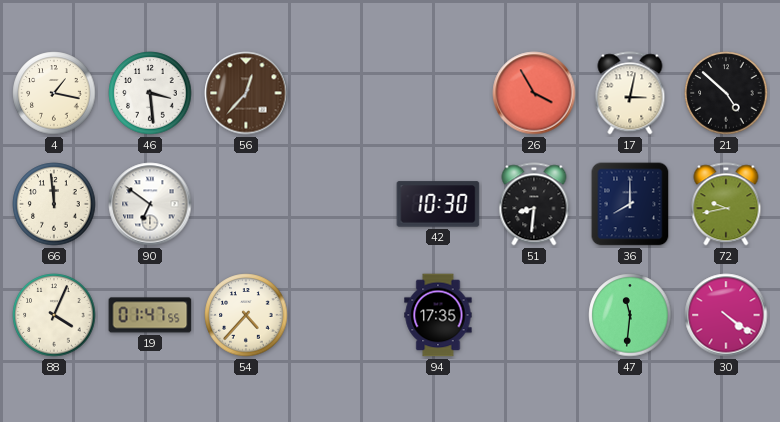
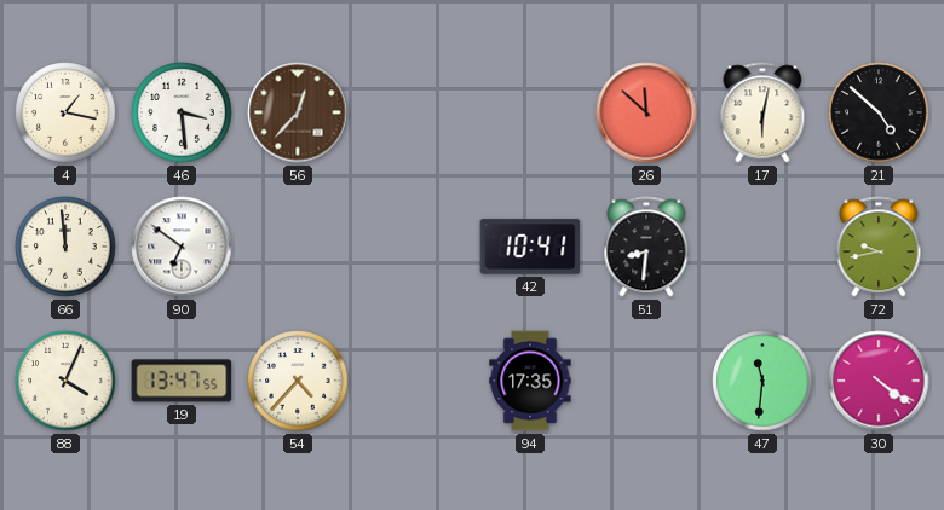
26: 3:55 -> 11:52
17: 3:02 -> 6:02
42: 10:30 -> 10:41
36: 8:00 -> none
19: 01:47 -> 13:47
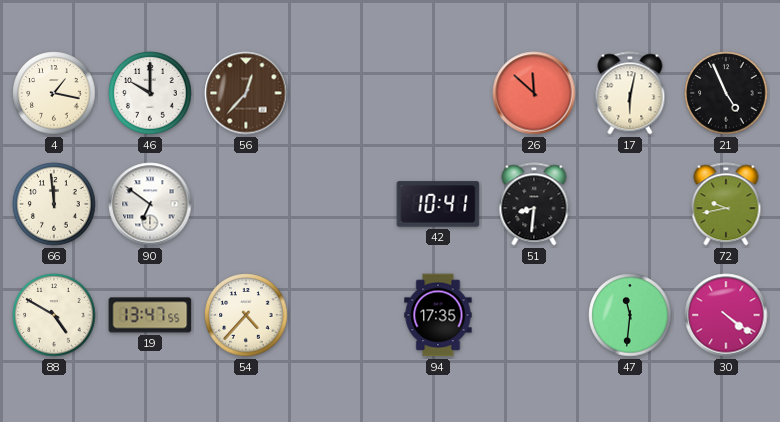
46: 3:29 -> 10:00
21: 4:52 -> 4:56
88: 4:04 -> 4:50
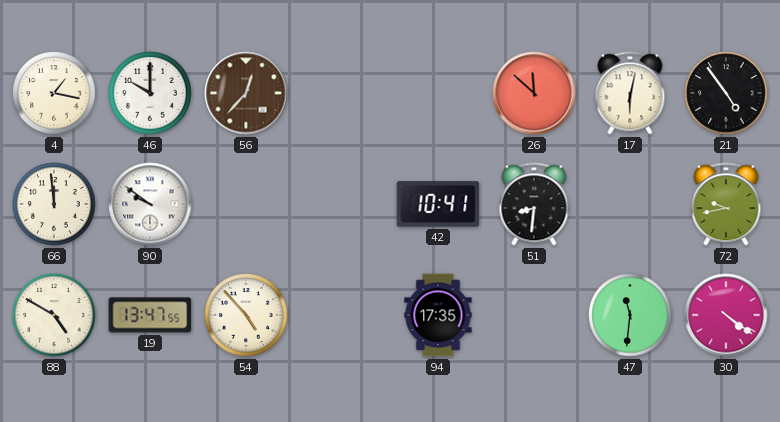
21: 4:56 -> 4:54
90: 6:51 -> 9:51
54: 4:37 -> 4:53
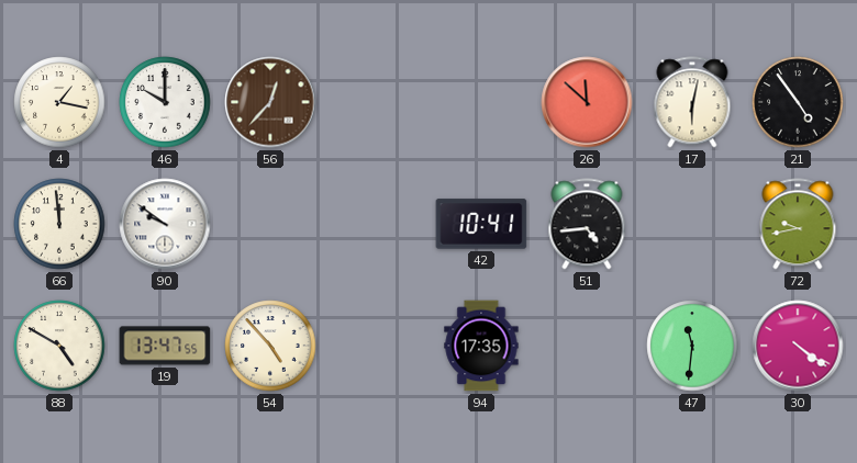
51: 8:31 -> 4:44
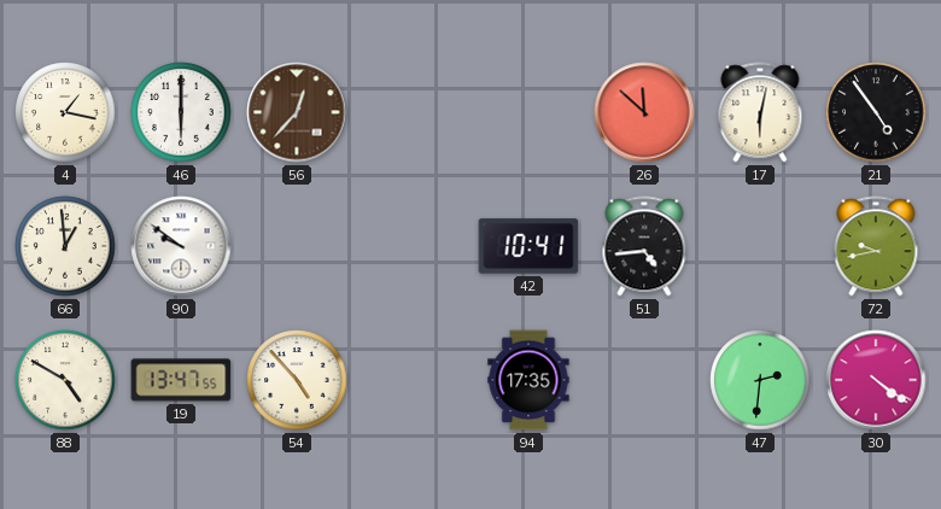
46: 10:00 -> 6:00
66: 11:59 -> 12:59
47: 11:31 -> 2:31
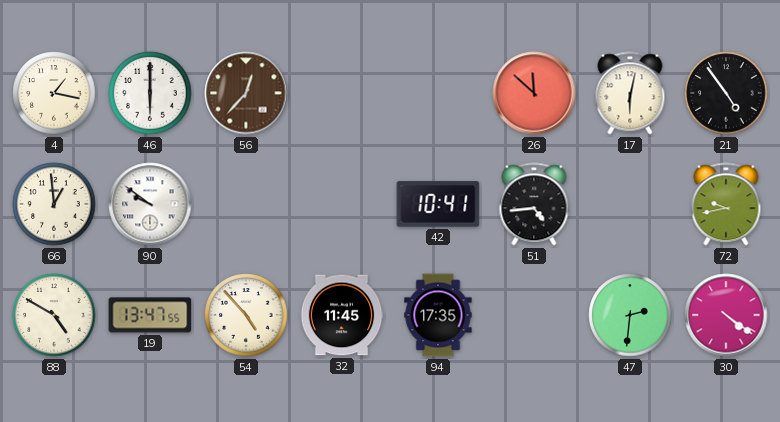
32: none -> 11:45
